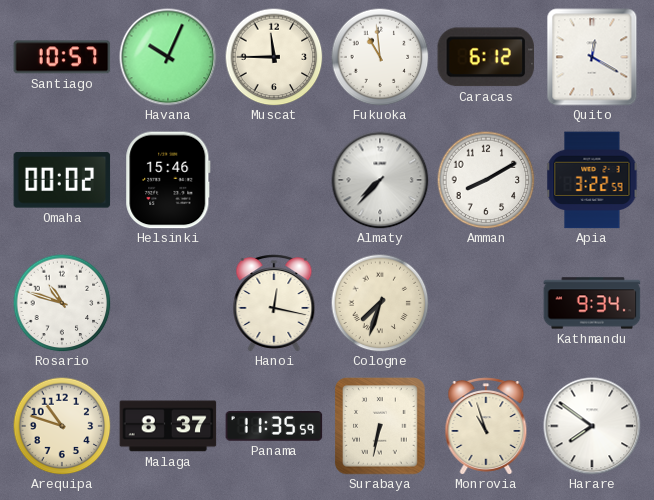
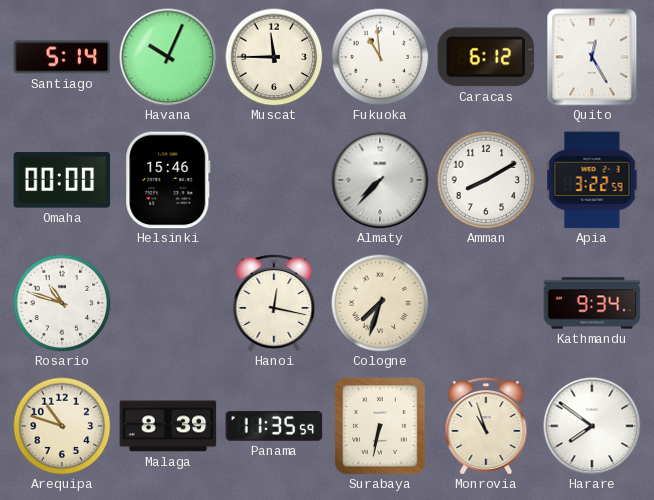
Santiago: 10:57 -> 5:14
Quito: 12:20 -> 12:25
Omaha: 00:02 -> 00:00
Malaga: 8:37 -> 8:39
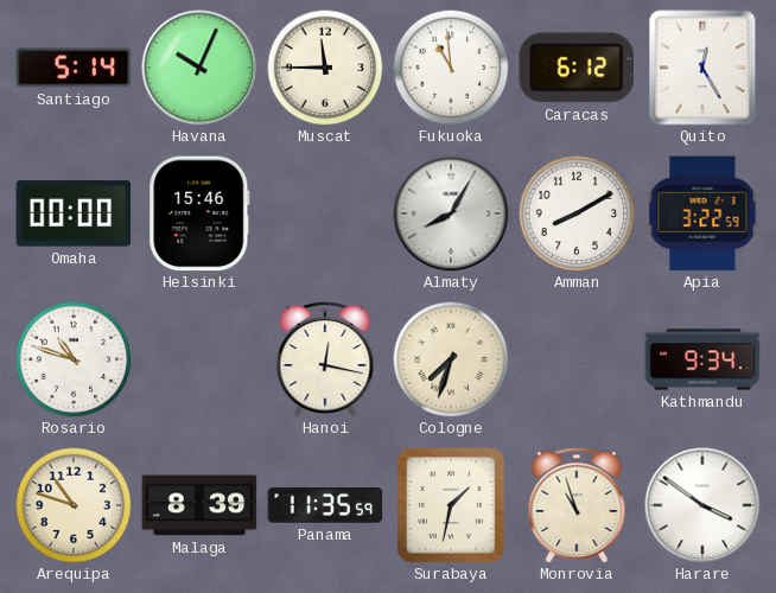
Almaty: 7:37 -> 8:05
Surabaya: 6:32 -> 1:32
Harare: 7:51 -> 3:51
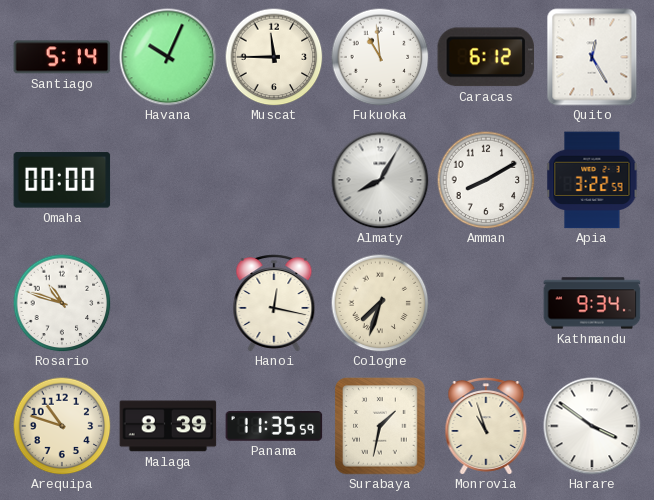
Helsinki: 15:46 -> none
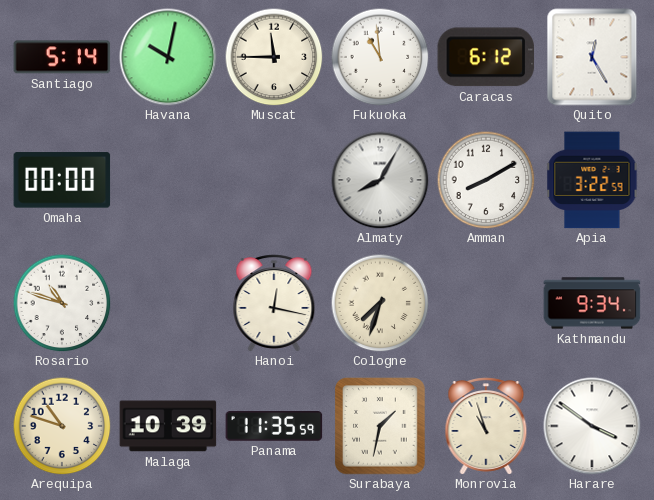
Havana: 10:04 -> 10:02
Malaga: 8:39 -> 10:39
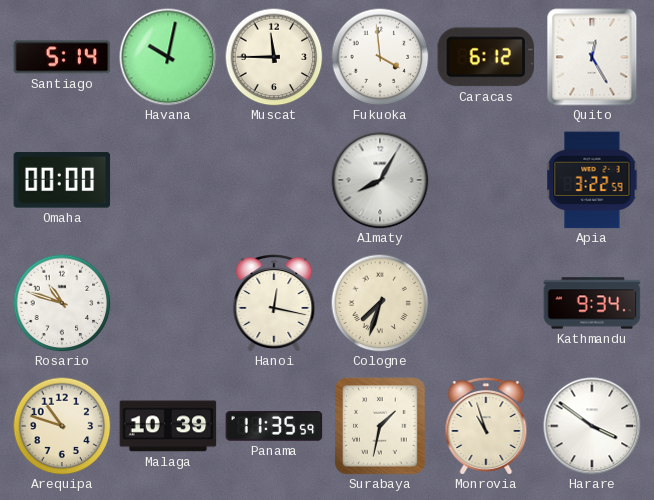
Fukuoka: 10:59 -> 3:59
Amman: 8:10 -> none
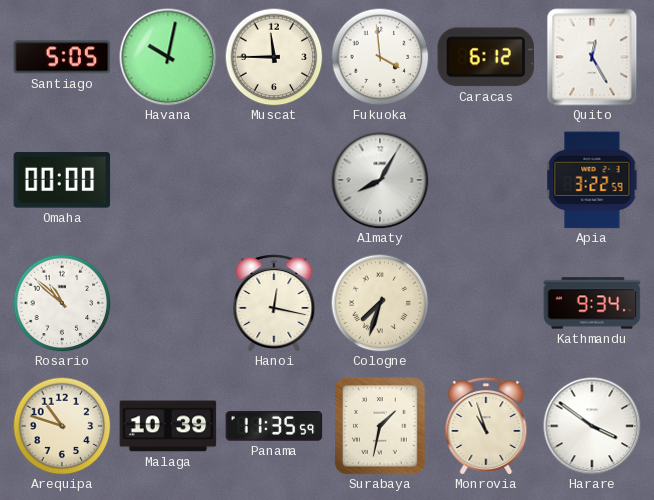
Santiago: 5:14 -> 5:05
Rosario: 10:48 -> 10:52
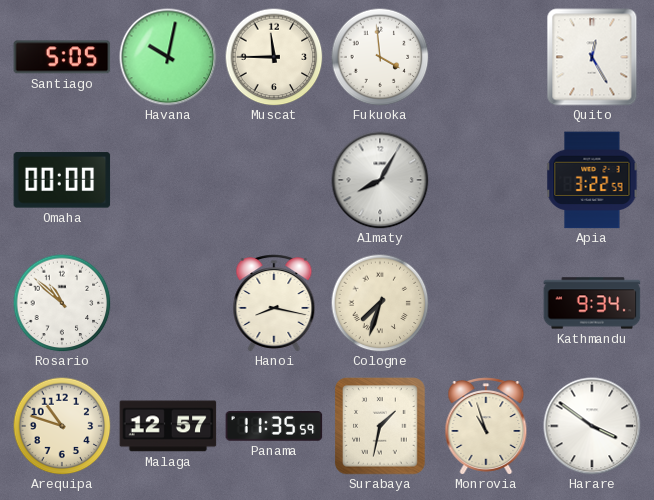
Caracas: 6:12 -> none
Hanoi: 12:17 -> 8:17
Malaga: 10:39 -> 12:57
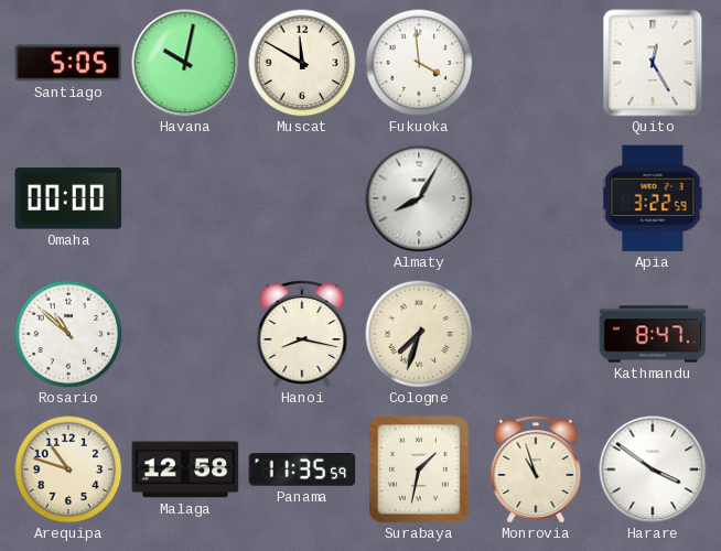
Muscat: 11:45 -> 11:50
Kathmandu: 9:34 -> 8:47
Malaga: 12:57 -> 12:58
